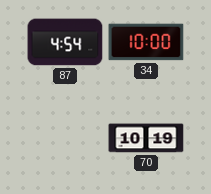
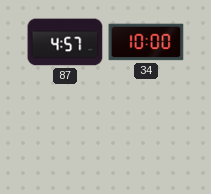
87: 4:54 -> 4:57
70: 10:19 -> none
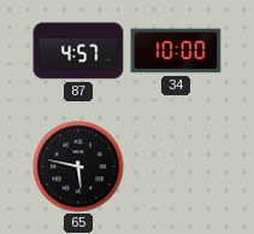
65: none -> 5:47
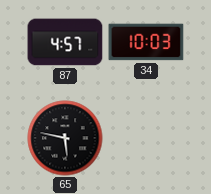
34: 10:00 -> 10:03
